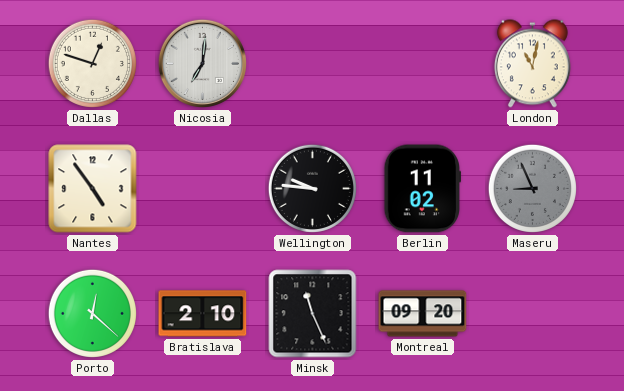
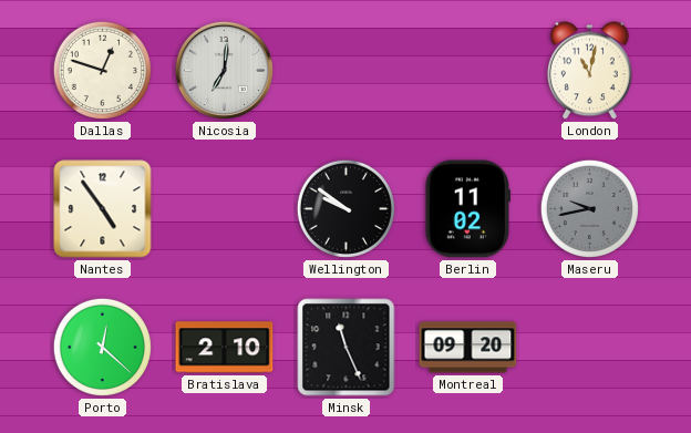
Wellington: 9:46 -> 9:51
Maseru: 8:56 -> 9:43
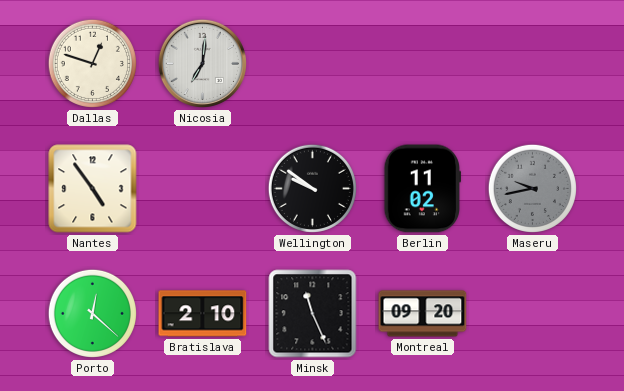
London: 11:02 -> none
